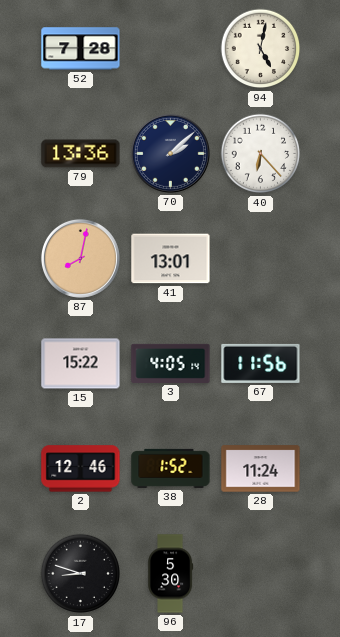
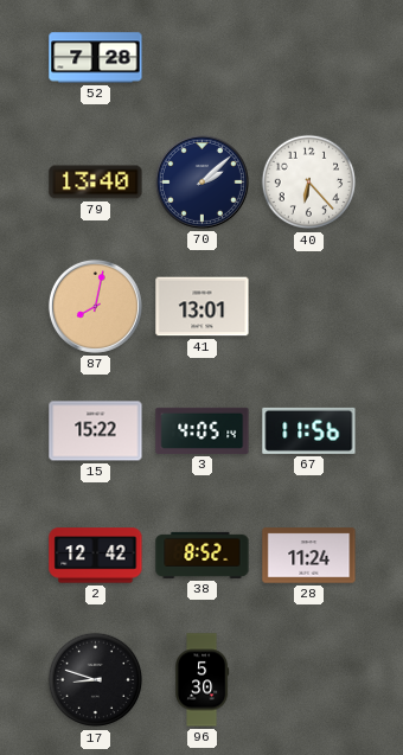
94: 5:02 -> none
79: 13:36 -> 13:40
2: 12:46 -> 12:42
38: 1:52 -> 8:52
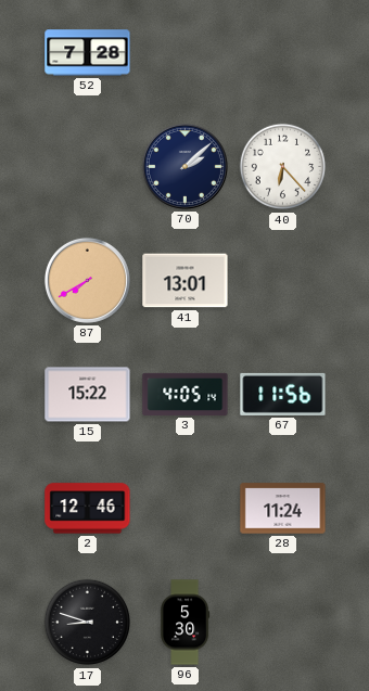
79: 13:40 -> none
87: 8:02 -> 7:40
2: 12:42 -> 12:46
38: 8:52 -> none
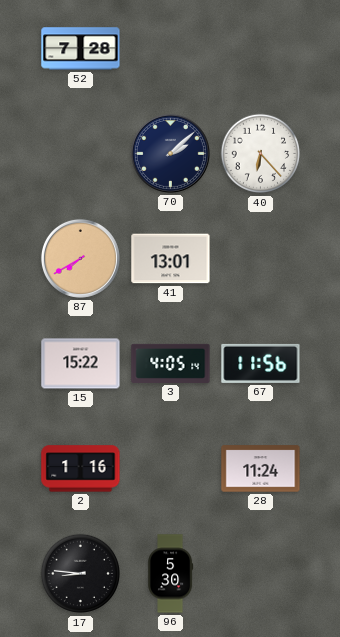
2: 12:46 -> 1:16
17: 8:48 -> 8:46
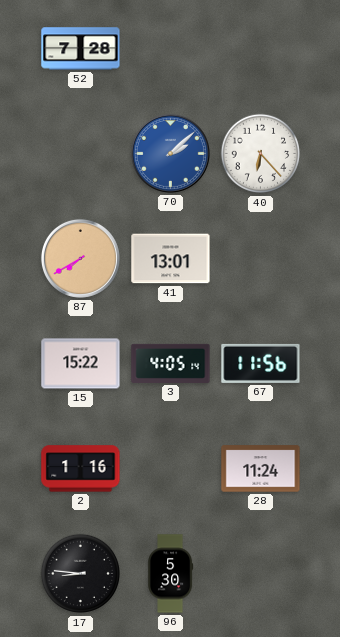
70 dial: navy -> blue
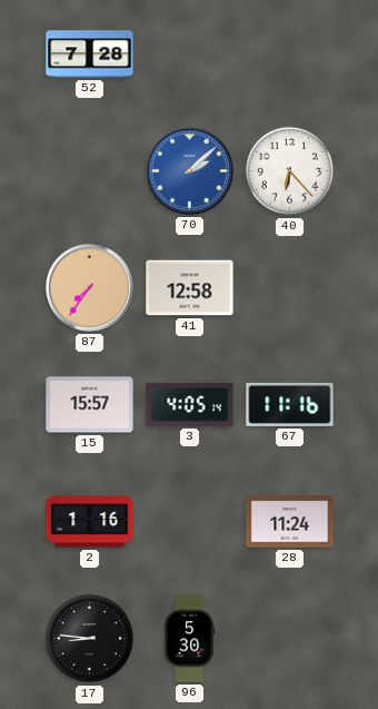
87: 7:40 -> 7:36
41: 13:01 -> 12:58
15: 15:22 -> 15:57
67: 11:56 -> 11:16
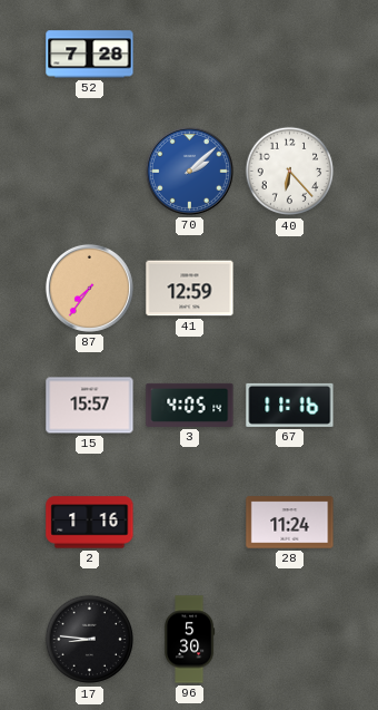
41: 12:58 -> 12:59
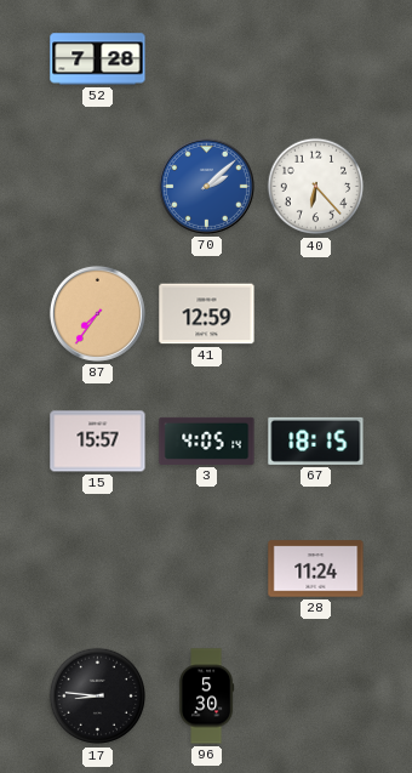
67: 11:16 -> 18:15
2: 1:16 -> none
